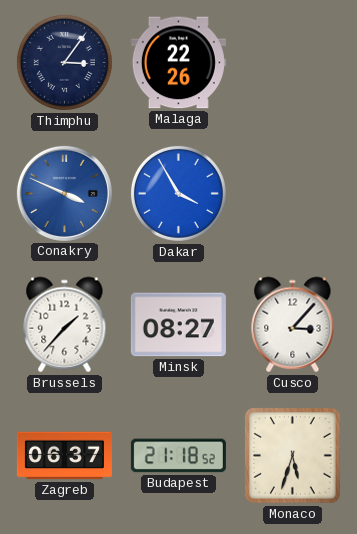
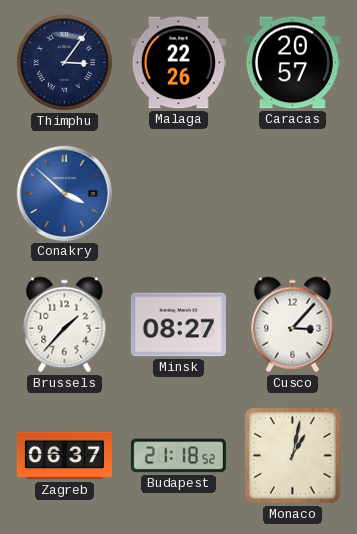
Caracas: none -> 20:57
Conakry: 3:49 -> 3:52
Dakar: 3:55 -> none
Monaco: 5:33 -> 1:02
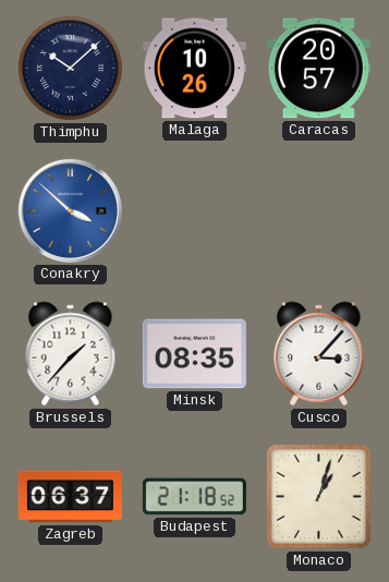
Thimphu: 3:06 -> 10:08
Malaga: 22:26 -> 10:26
Minsk: 08:27 -> 08:35
Monaco: 1:02 -> 1:03
